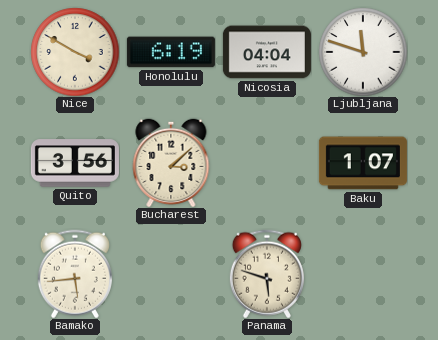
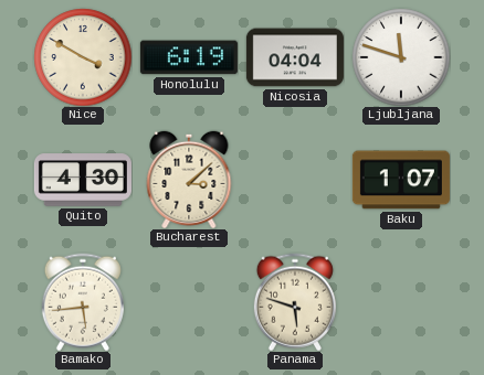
Quito: 3:56 -> 4:30
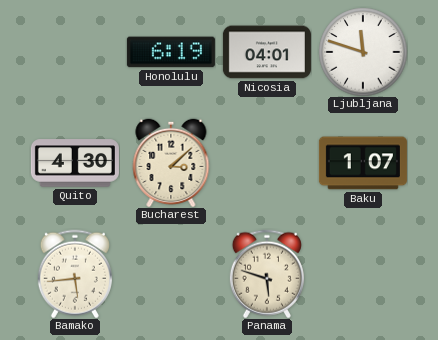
Nice: 3:50 -> none
Nicosia: 04:04 -> 04:01
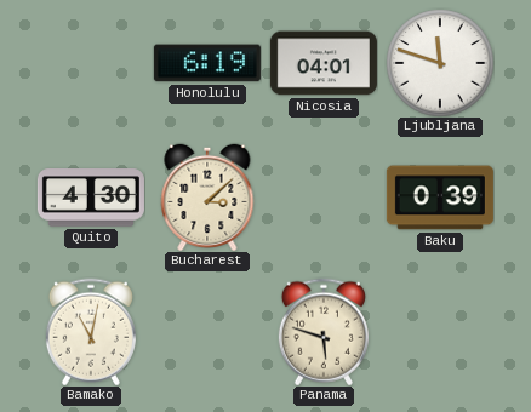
Baku: 1:07 -> 0:39
Bamako: 5:44 -> 11:02
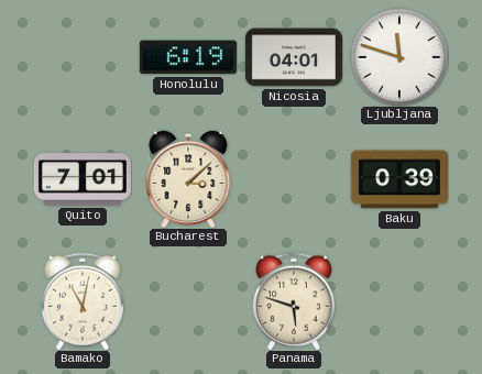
Quito: 4:30 -> 7:01
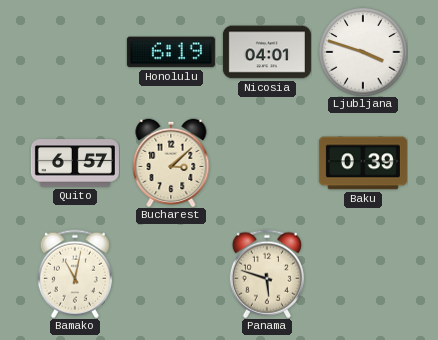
Ljubljana: 11:48 -> 3:48
Quito: 7:01 -> 6:57
